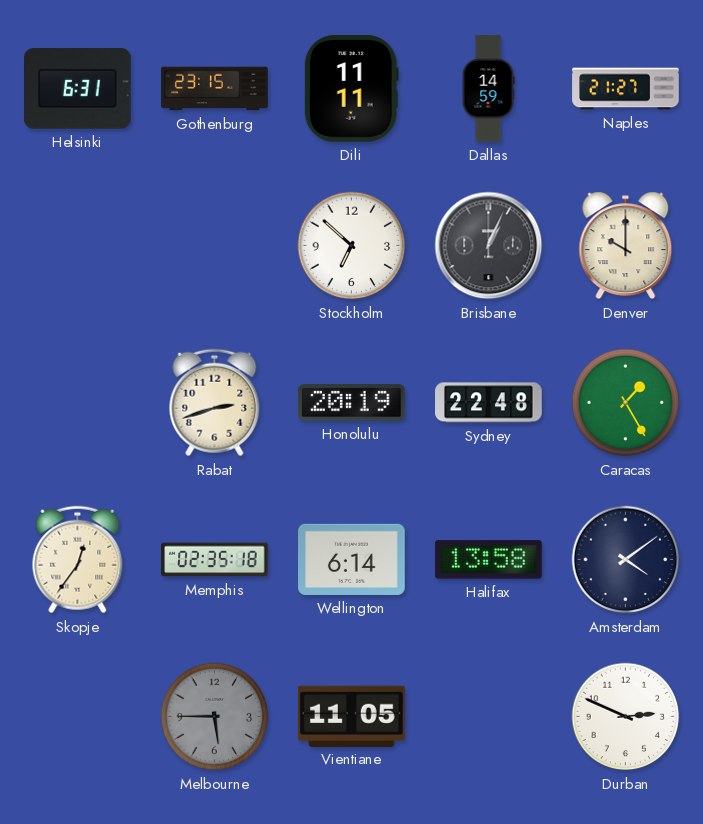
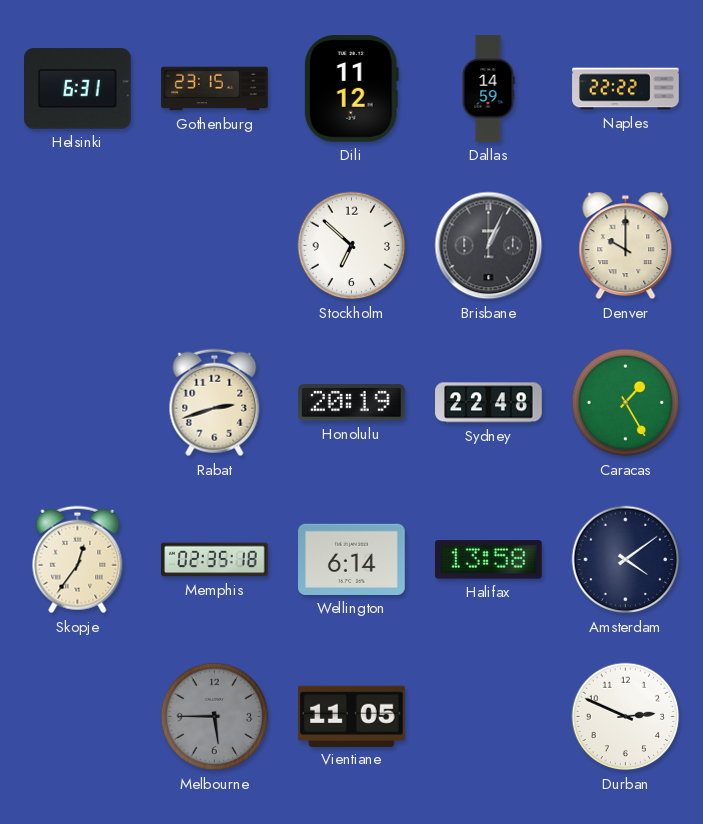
Dili: 11:11 -> 11:12
Naples: 21:27 -> 22:22
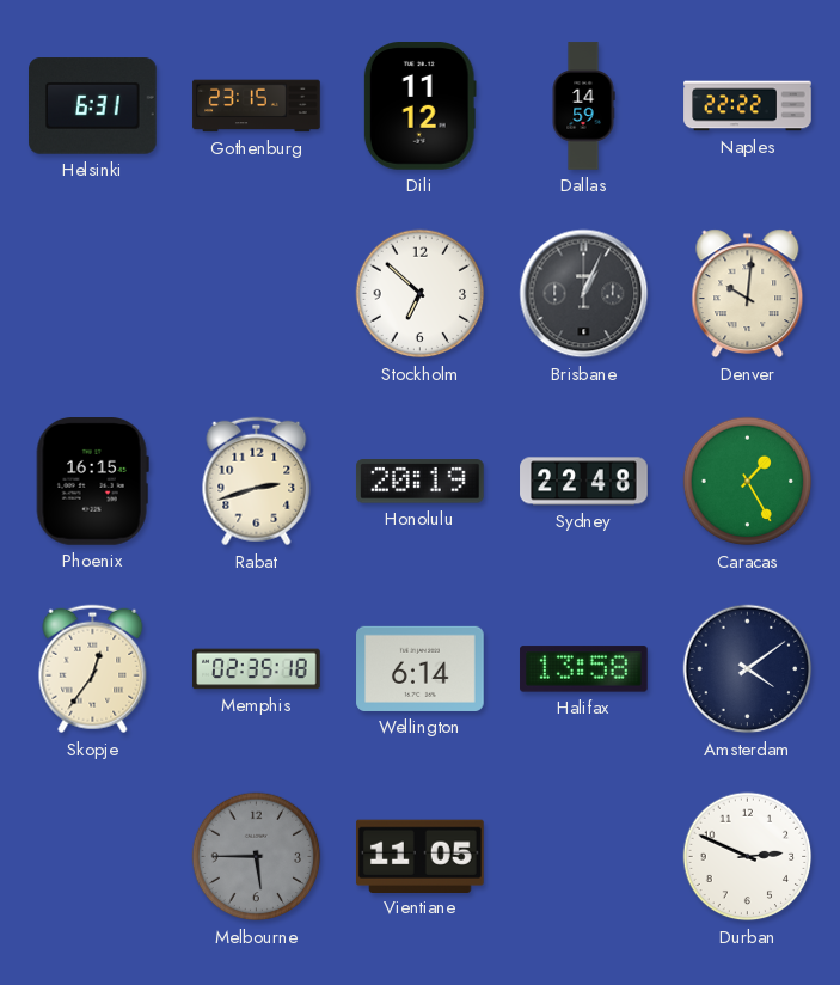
Denver: 10:00 -> 10:01
Phoenix: none -> 16:15
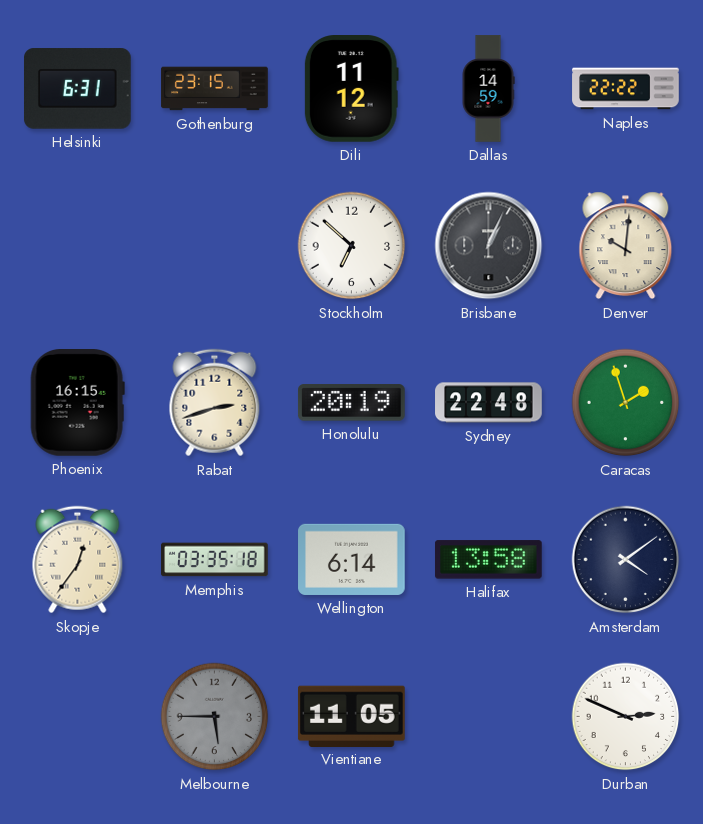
Caracas: 1:25 -> 1:57
Memphis: 02:35 -> 03:35
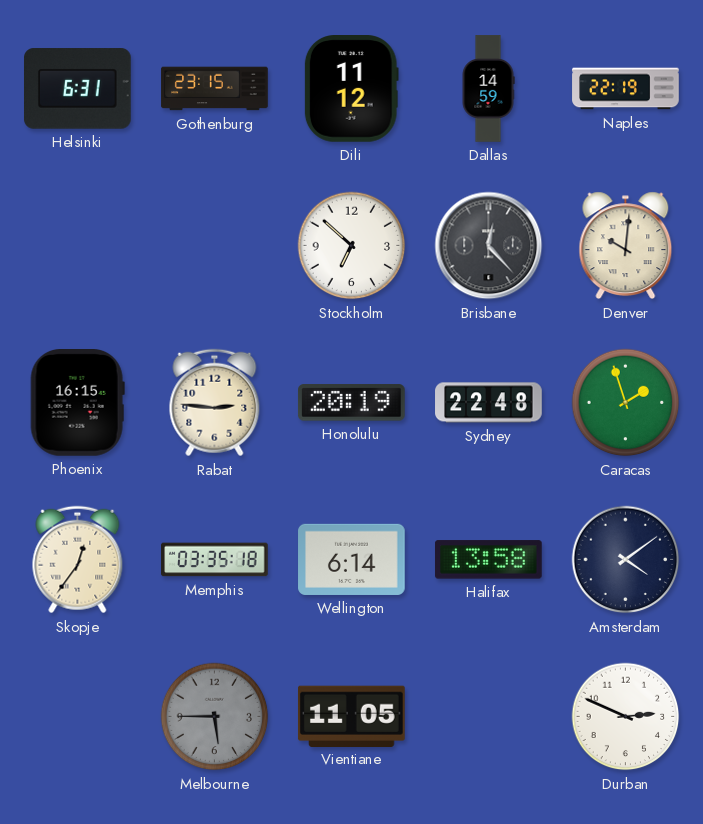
Naples: 22:22 -> 22:19
Brisbane: 1:04 -> 12:23
Rabat: 2:42 -> 2:46
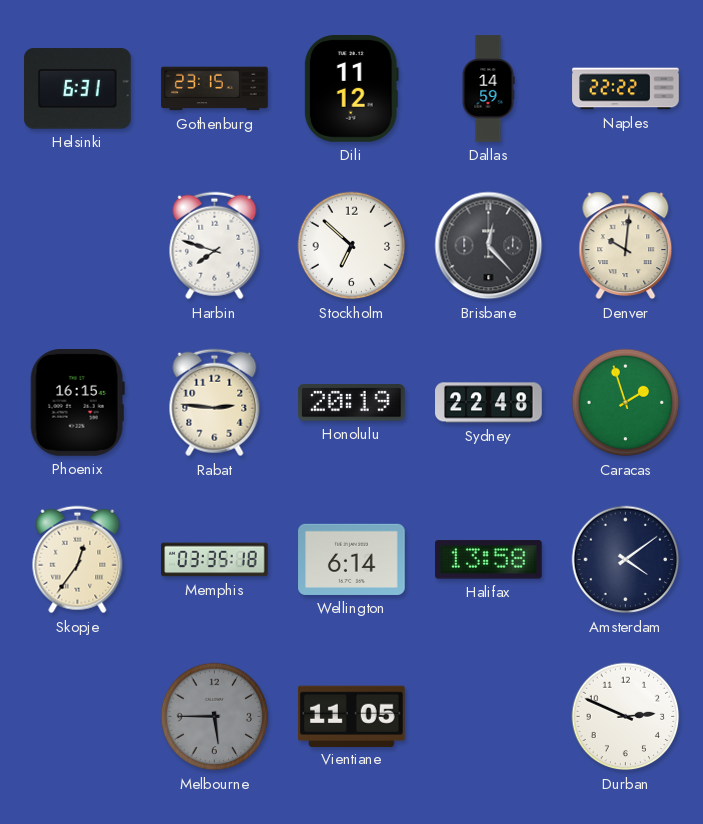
Naples: 22:19 -> 22:22
Harbin: none -> 7:48
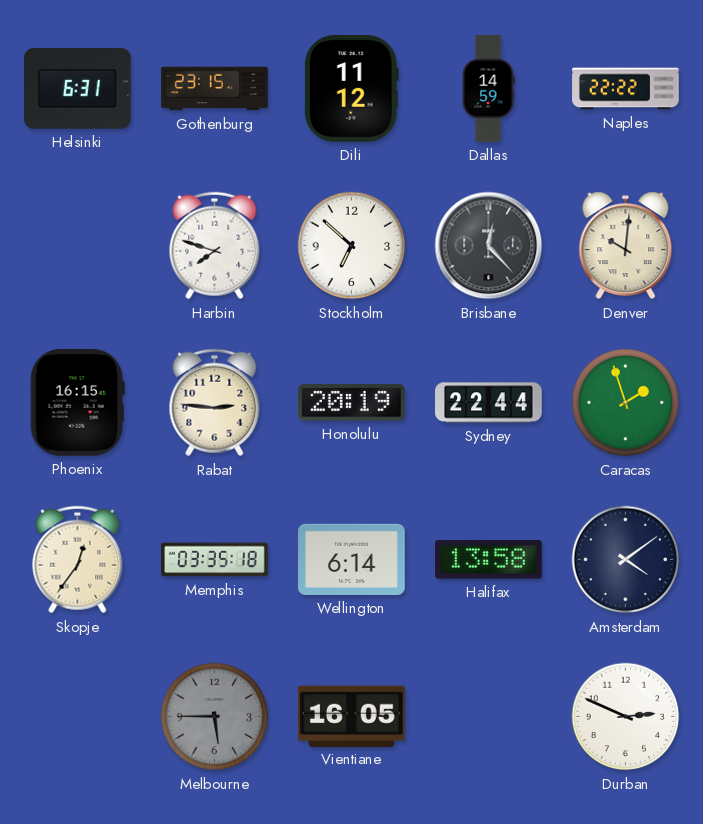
Sydney: 22:48 -> 22:44
Vientiane: 11:05 -> 16:05
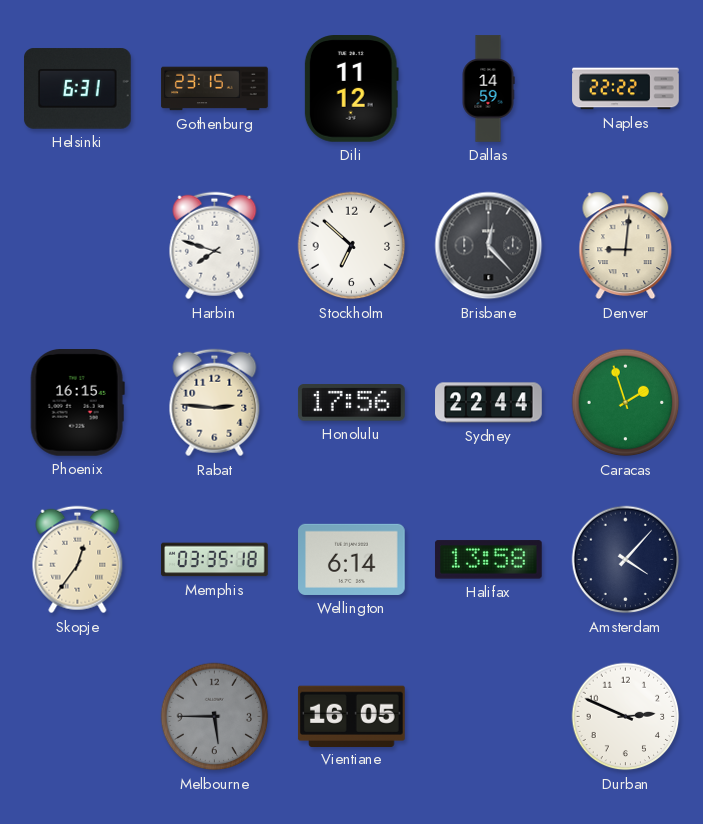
Denver: 10:01 -> 9:01
Honolulu: 20:19 -> 17:56
Amsterdam: 4:09 -> 4:07
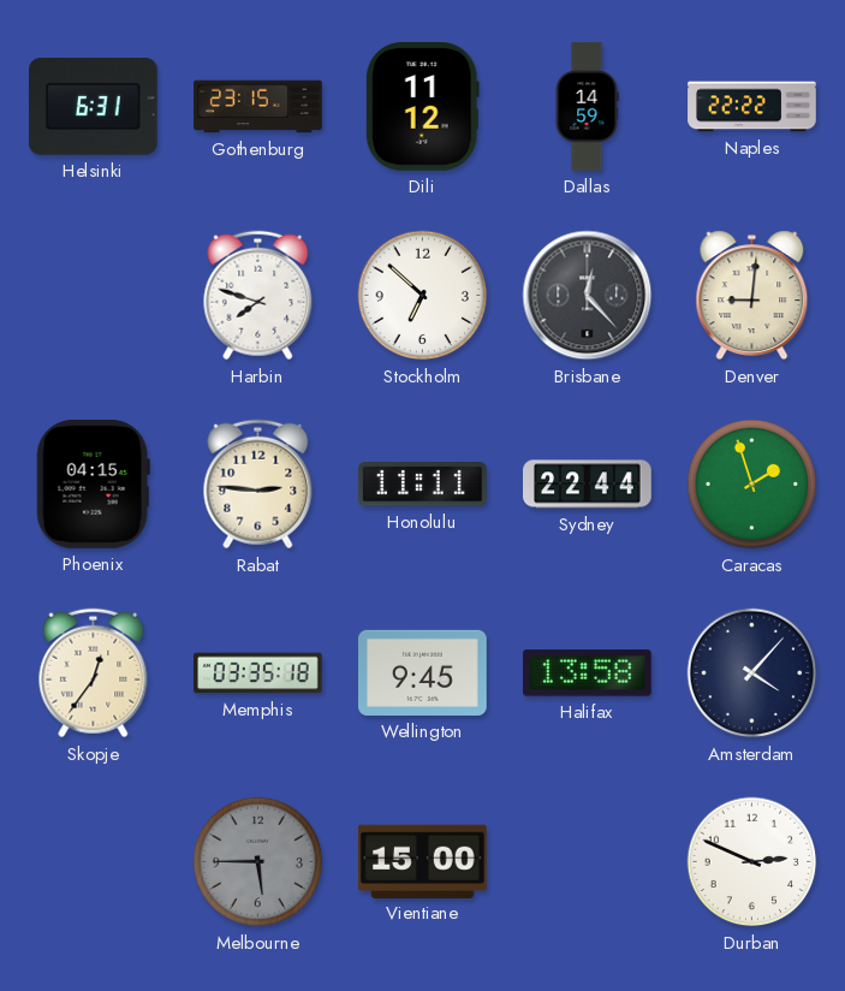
Phoenix: 16:15 -> 04:15
Honolulu: 17:56 -> 11:11
Wellington: 6:14 -> 9:45
Vientiane: 16:05 -> 15:00
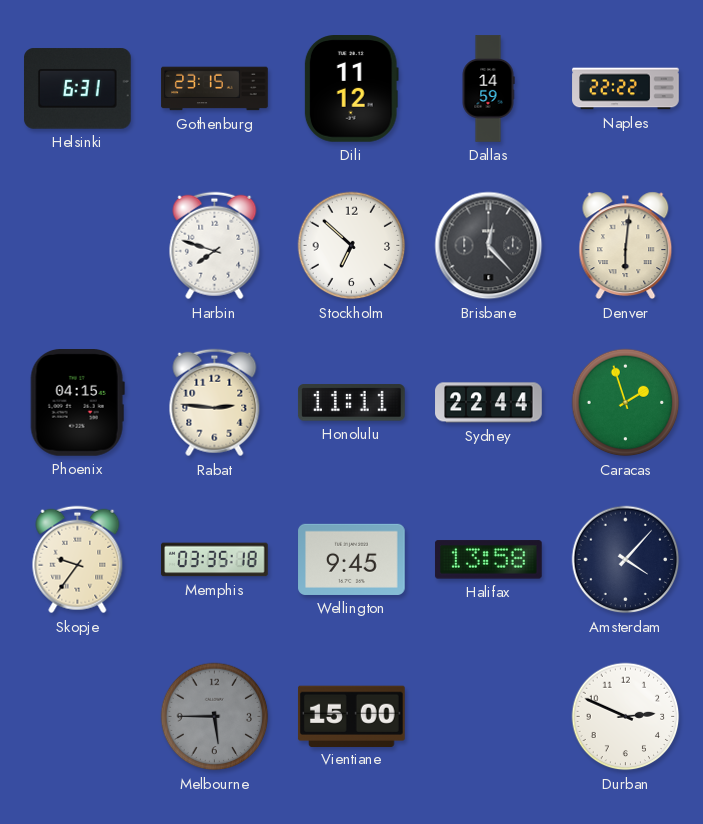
Denver: 9:01 -> 6:01
Skopje: 12:36 -> 9:36
